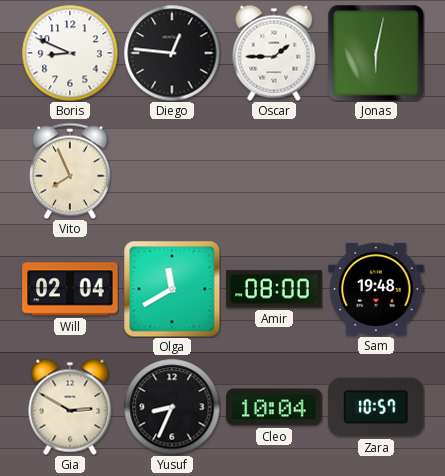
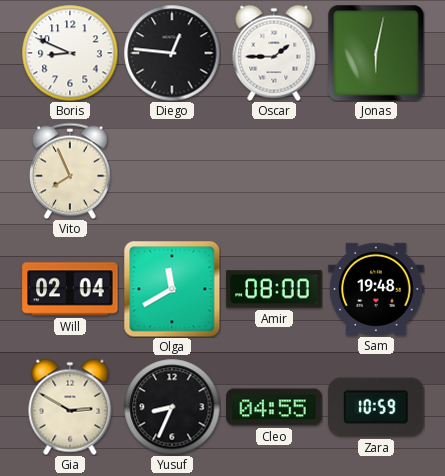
Cleo: 10:04 -> 04:55
Zara: 10:57 -> 10:59
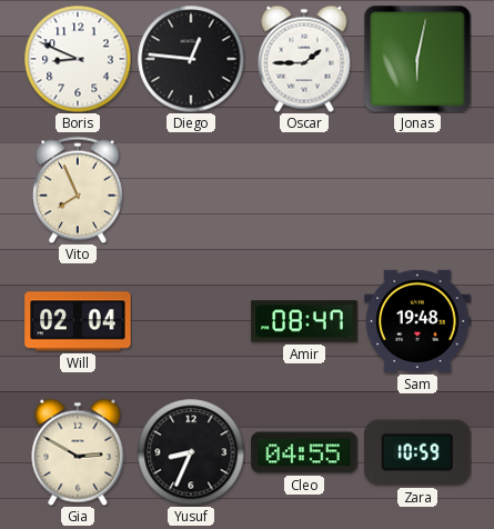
Olga: 11:40 -> none
Amir: 08:00 -> 08:47
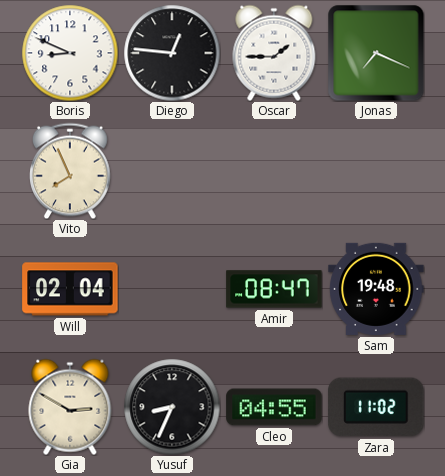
Jonas: 6:02 -> 7:19
Zara: 10:59 -> 11:02
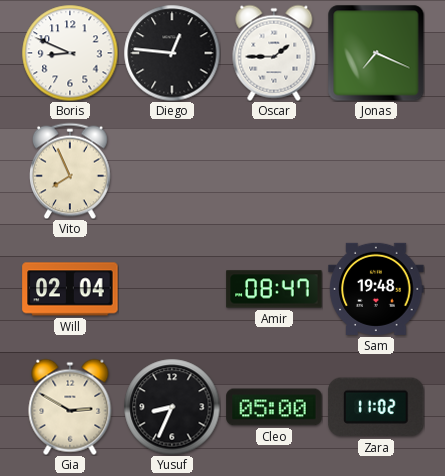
Cleo: 04:55 -> 05:00
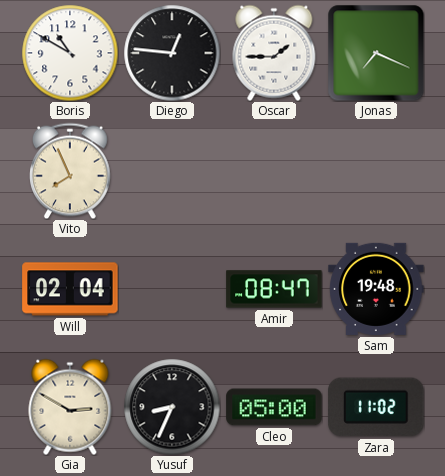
Boris: 8:49 -> 10:50
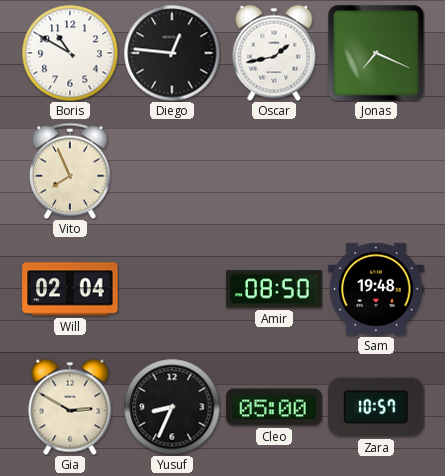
Oscar: 1:45 -> 1:43
Amir: 08:47 -> 08:50
Zara: 11:02 -> 10:57
